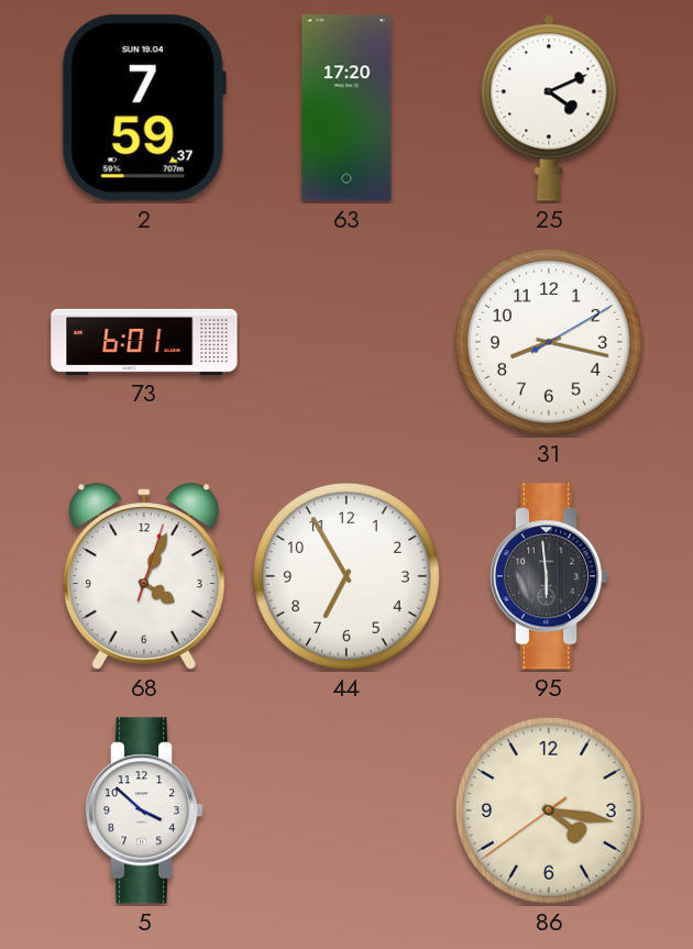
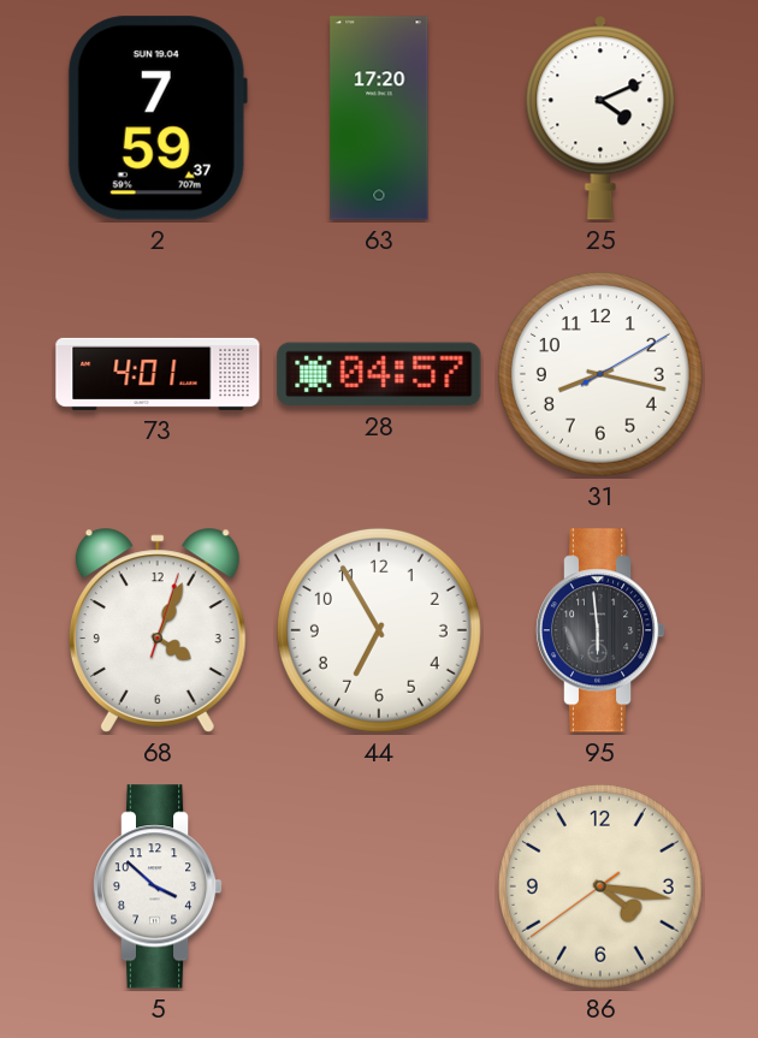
73: 6:01 -> 4:01
28: none -> 04:57
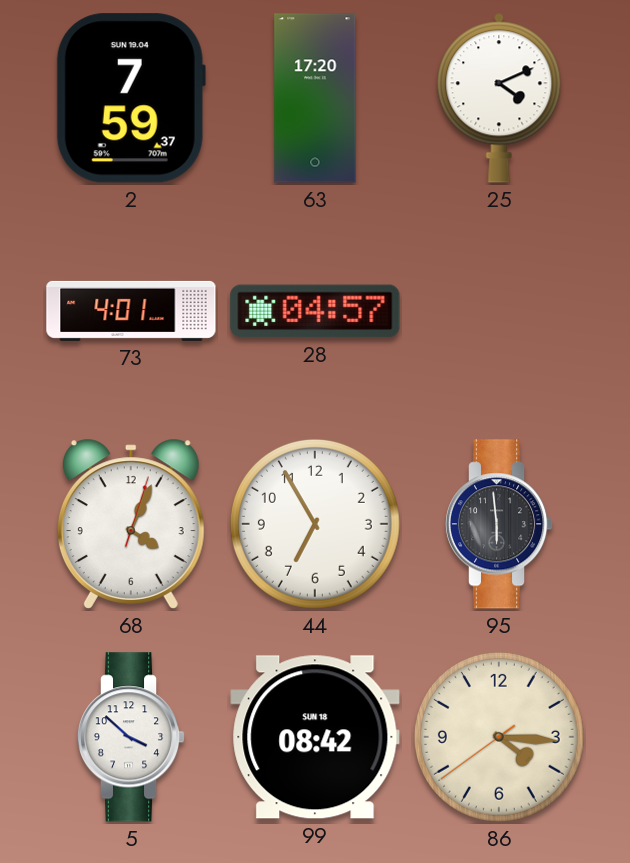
31: 8:17 -> none
99: none -> 08:42
86: 4:16 -> 4:15
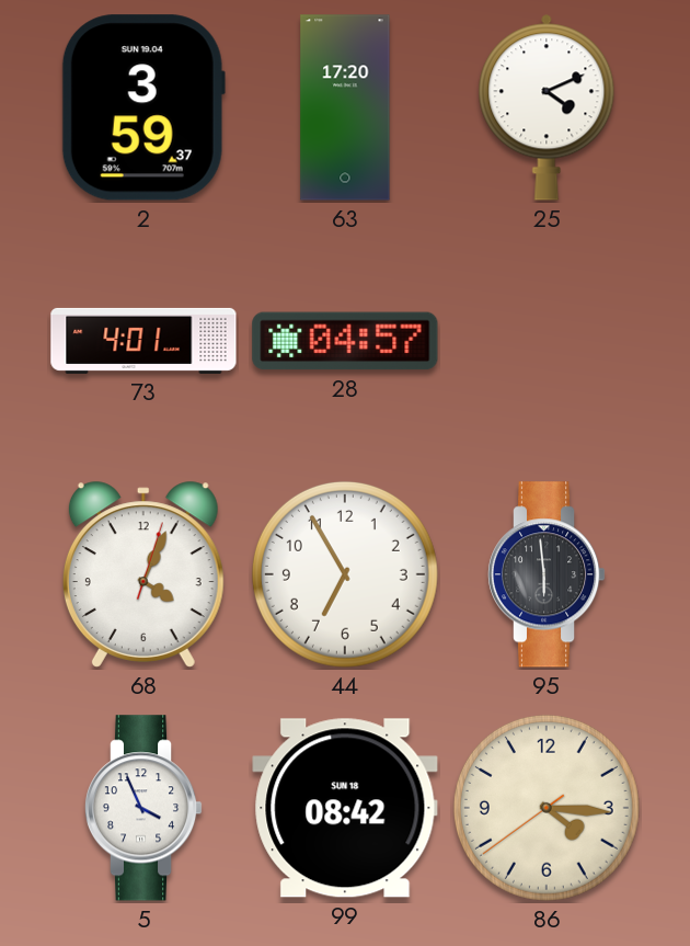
2: 7:59 -> 3:59
5: 3:52 -> 3:56
